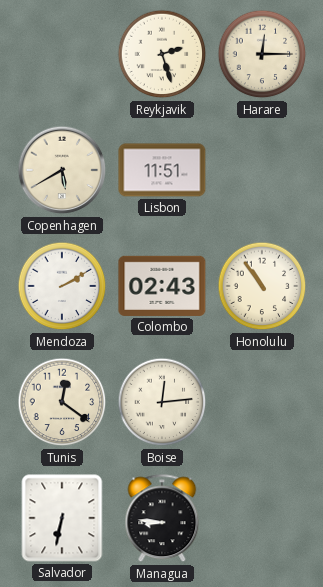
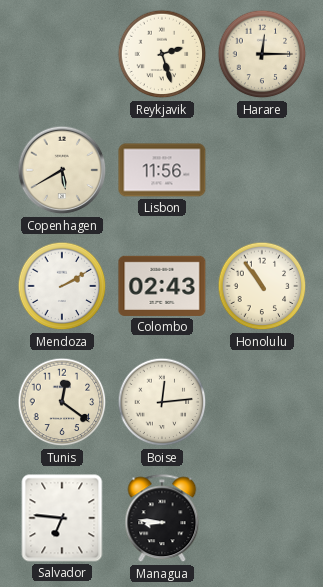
Lisbon: 11:51 -> 11:56
Salvador: 6:32 -> 6:46
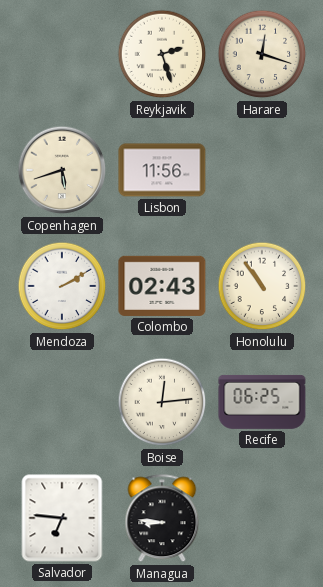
Harare: 12:15 -> 12:18
Copenhagen: 5:40 -> 5:42
Tunis: 12:21 -> none
Recife: none -> 06:25
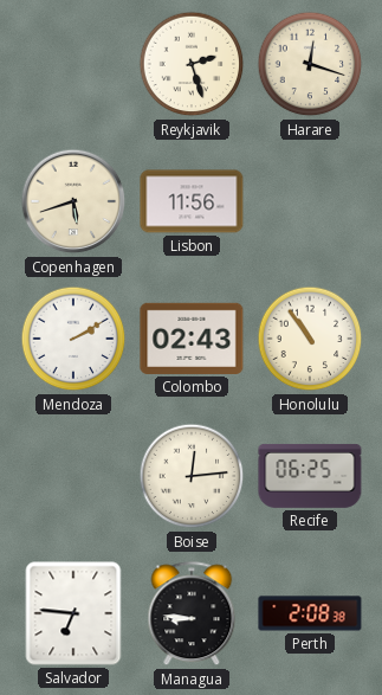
Perth: none -> 2:08
